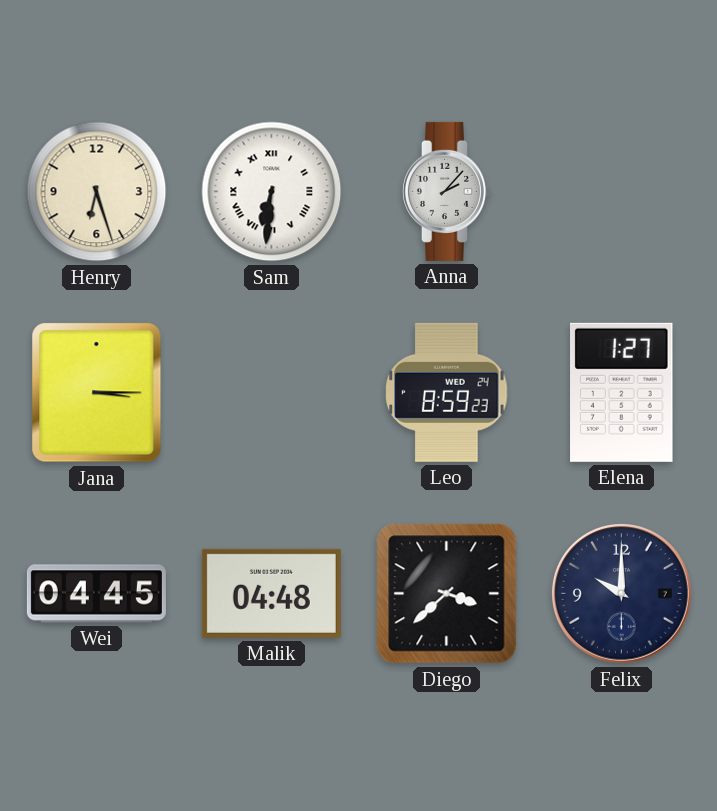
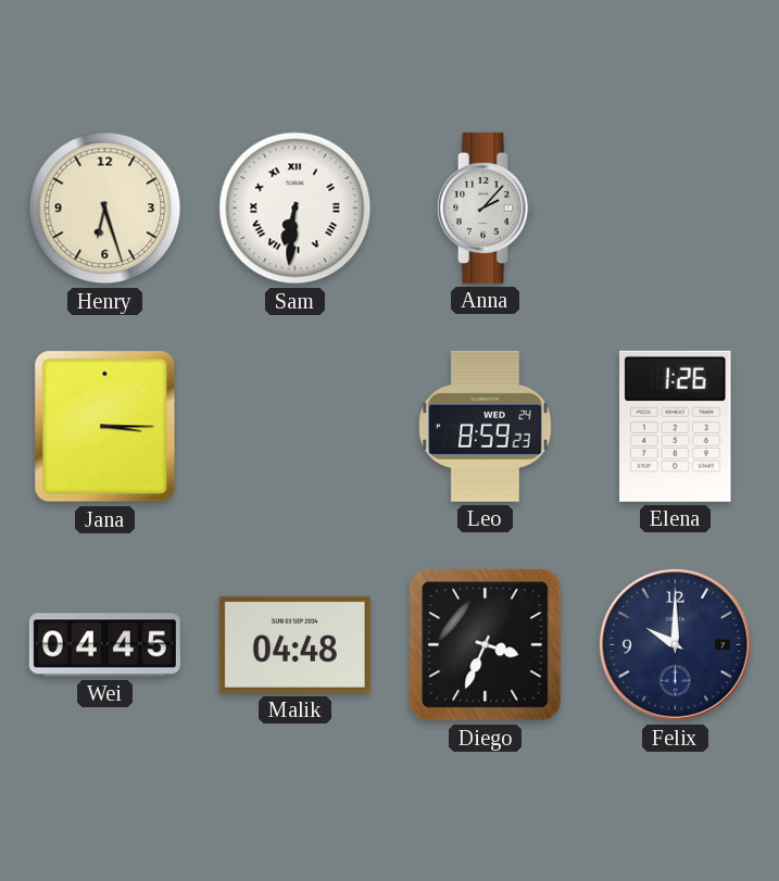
Elena: 1:27 -> 1:26
Diego: 3:38 -> 3:34
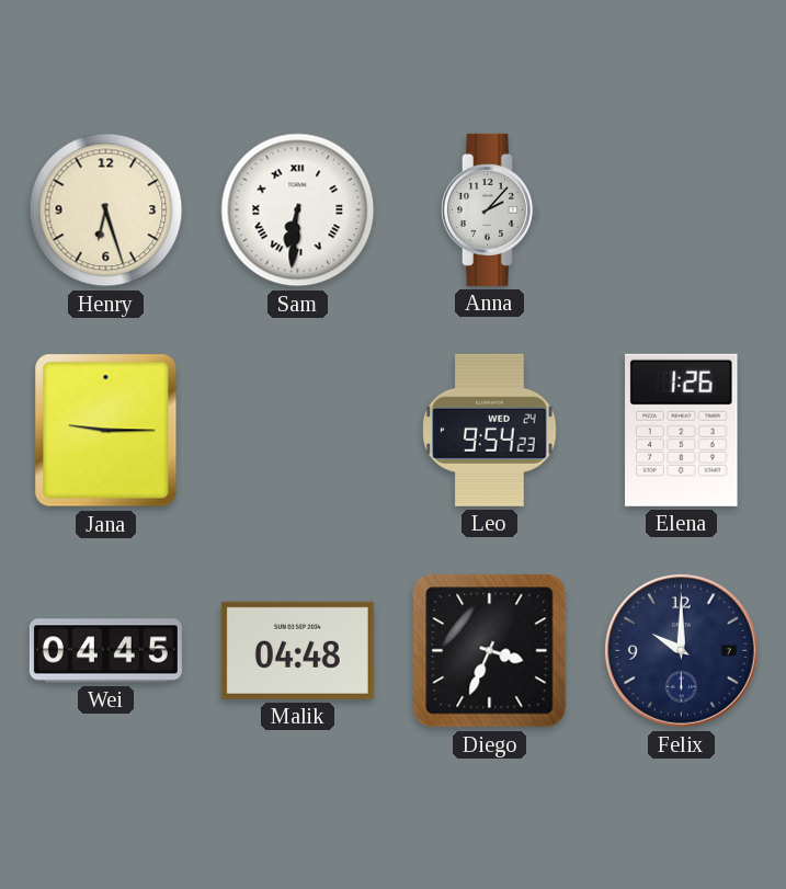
Jana: 3:15 -> 9:15
Leo: 8:59 -> 9:54
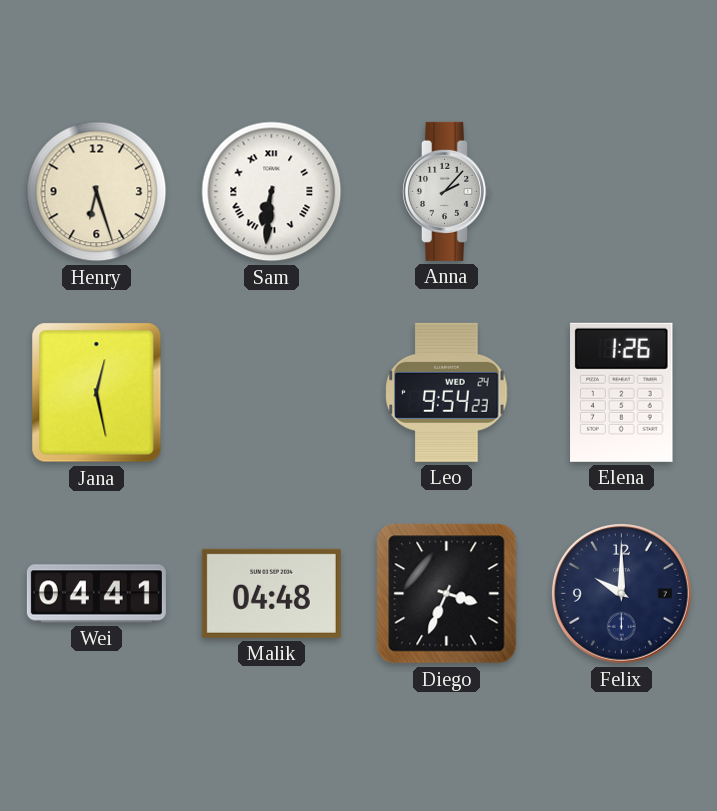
Jana: 9:15 -> 12:28
Wei: 04:45 -> 04:41
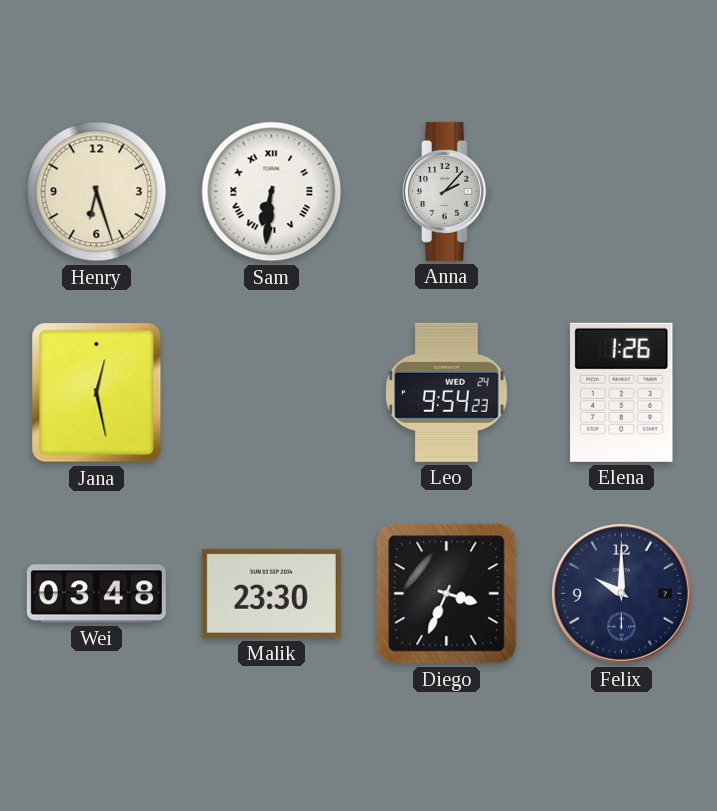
Wei: 04:41 -> 03:48
Malik: 04:48 -> 23:30
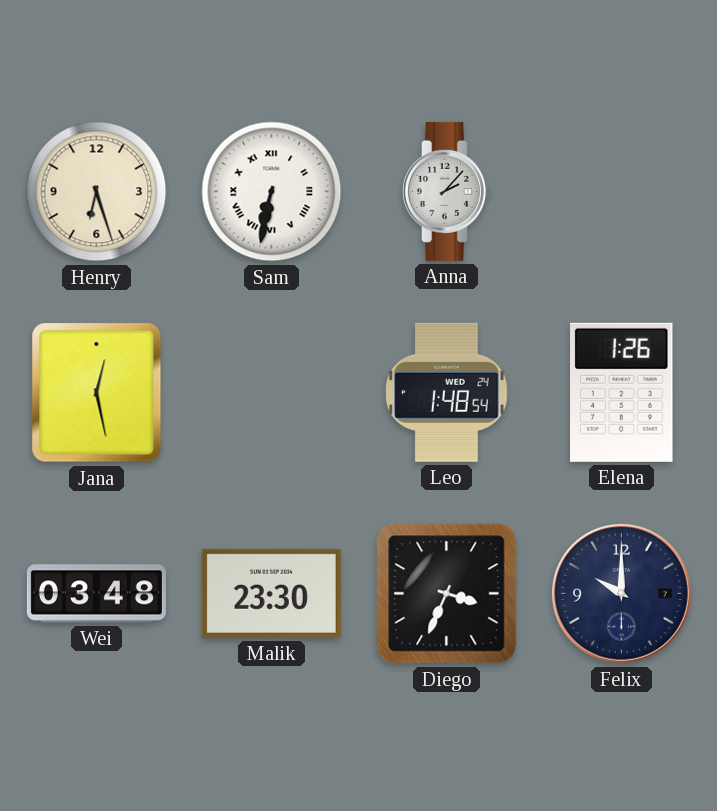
Sam: 6:31 -> 6:32
Leo: 9:54 -> 1:48
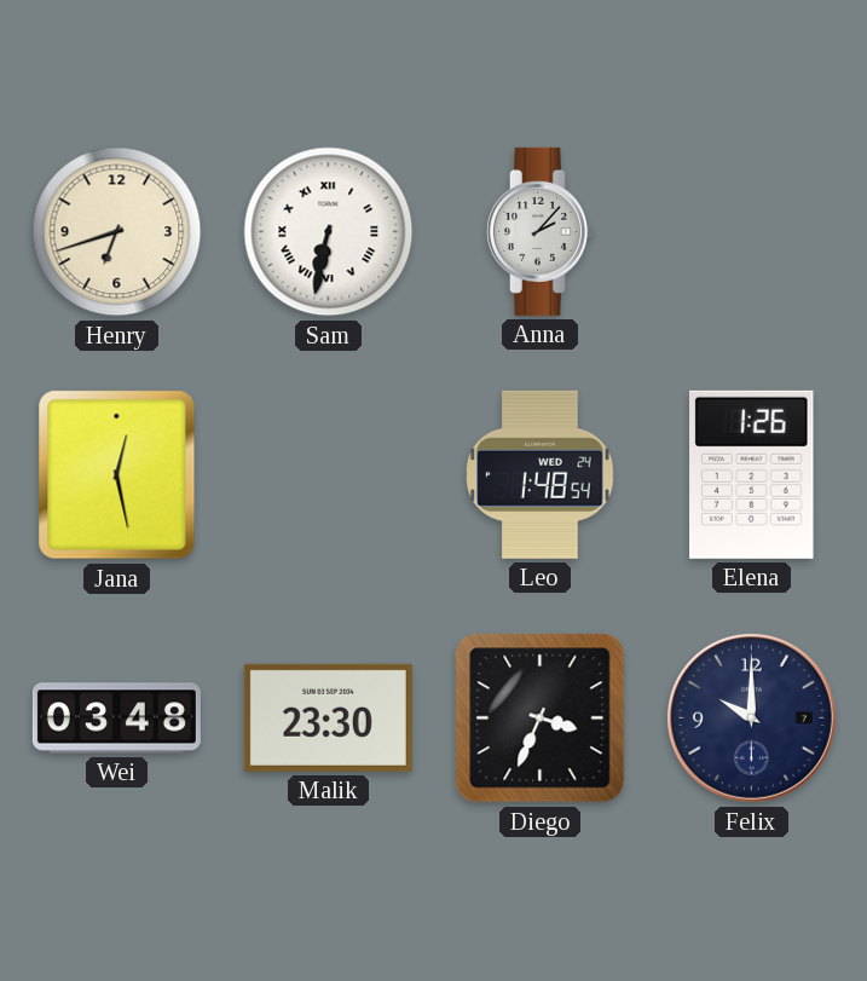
Henry: 6:27 -> 6:42
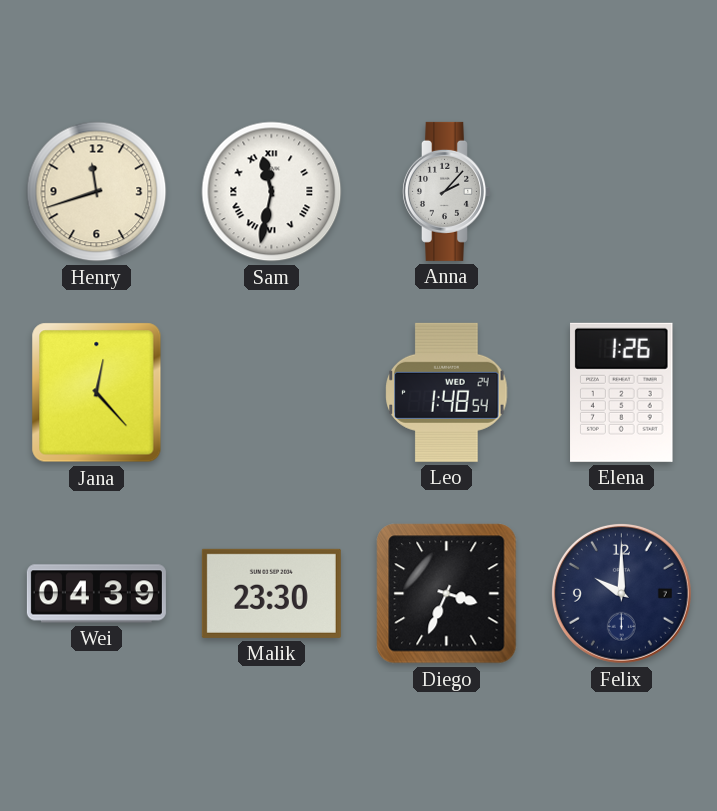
Henry: 6:42 -> 11:42
Sam: 6:32 -> 11:32
Jana: 12:28 -> 12:23
Wei: 03:48 -> 04:39
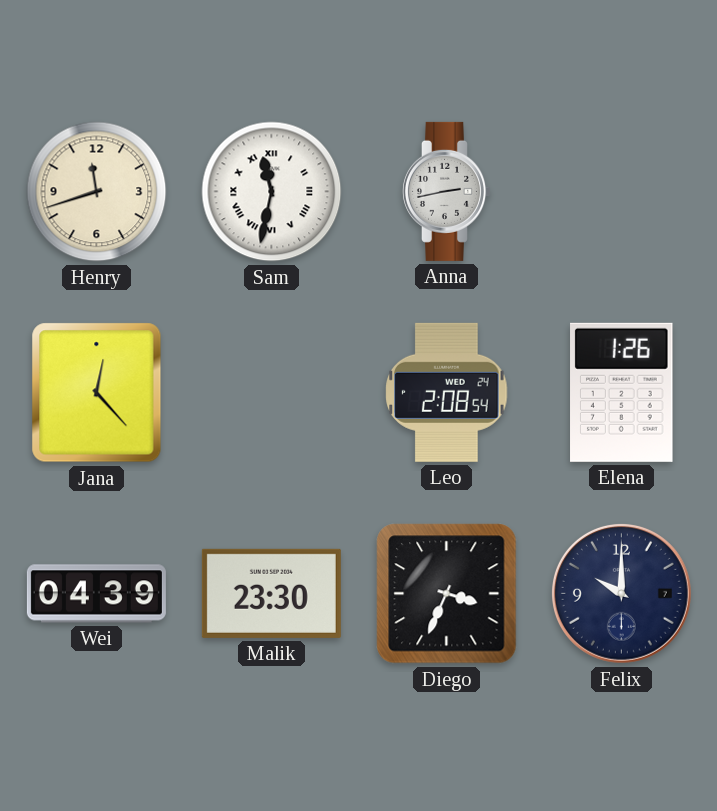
Anna: 2:07 -> 2:43
Leo: 1:48 -> 2:08
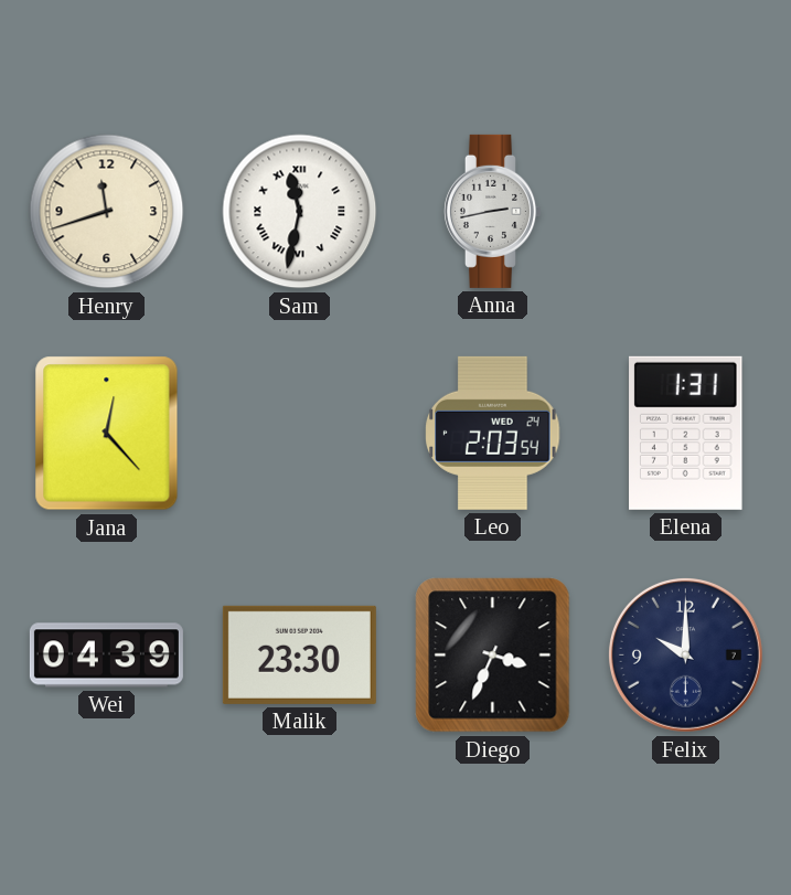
Leo: 2:08 -> 2:03
Elena: 1:26 -> 1:31
